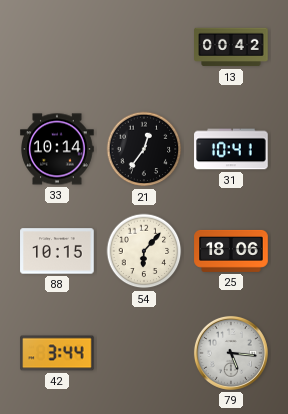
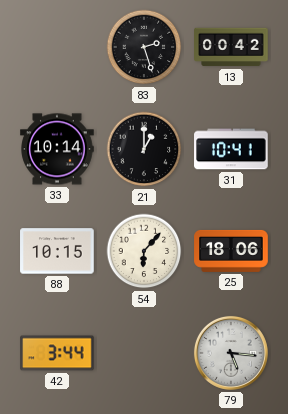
83: none -> 2:27
21: 12:36 -> 1:00
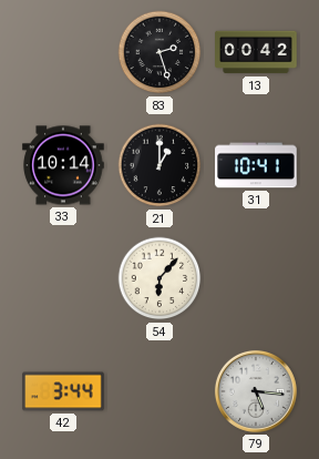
88: 10:15 -> none
25: 18:06 -> none
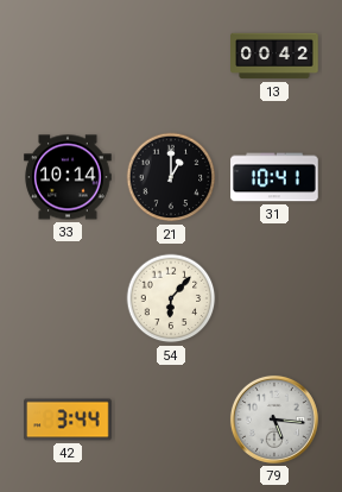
83: 2:27 -> none
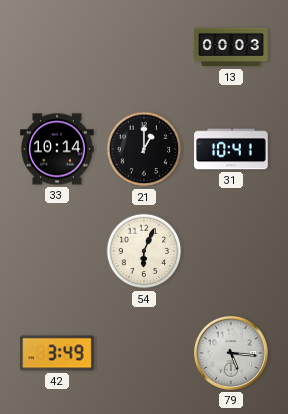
13: 00:42 -> 00:03
54: 6:07 -> 6:04
42: 3:44 -> 3:49
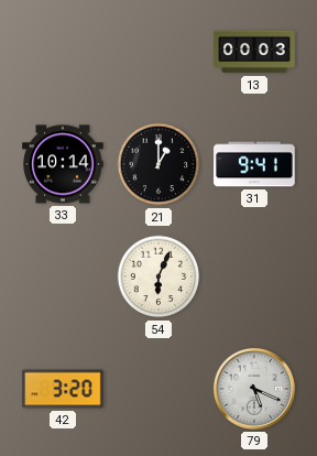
31: 10:41 -> 9:41
42: 3:49 -> 3:20
79: 5:16 -> 5:19
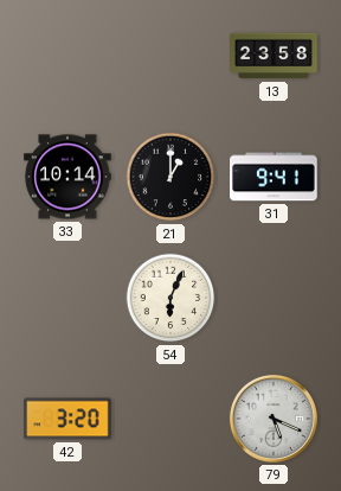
13: 00:03 -> 23:58
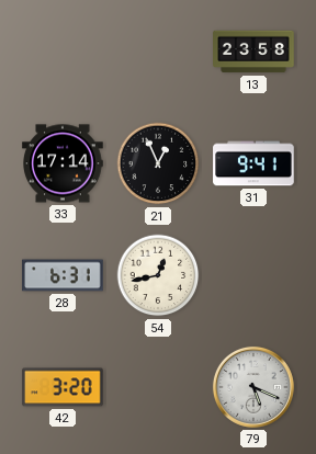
33: 10:14 -> 17:14
21: 1:00 -> 12:56
28: none -> 6:31
54: 6:04 -> 12:43
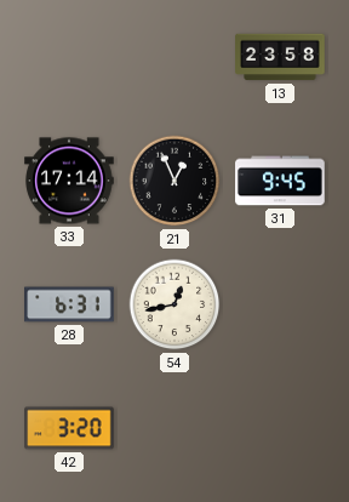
31: 9:41 -> 9:45
79: 5:19 -> none
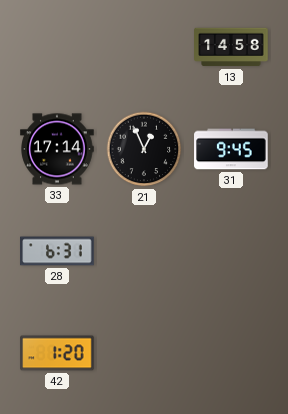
13: 23:58 -> 14:58
54: 12:43 -> none
42: 3:20 -> 1:20
